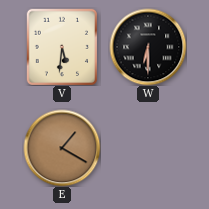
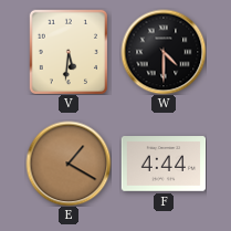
W: 6:30 -> 4:30
F: none -> 4:44
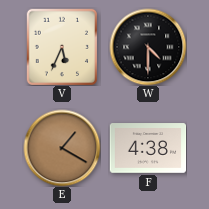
V: 5:31 -> 5:34
F: 4:44 -> 4:38
